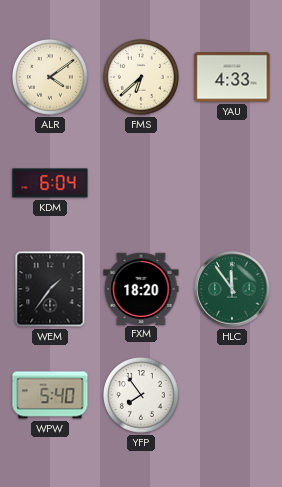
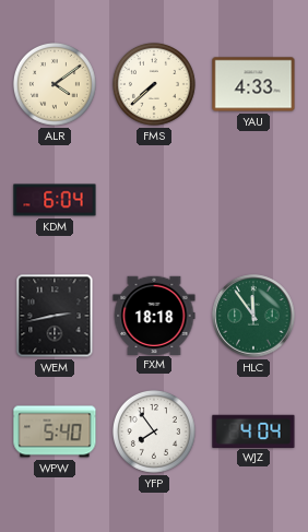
FMS: 6:38 -> 7:38
WEM: 1:36 -> 2:43
FXM: 18:20 -> 18:18
WJZ: none -> 4:04
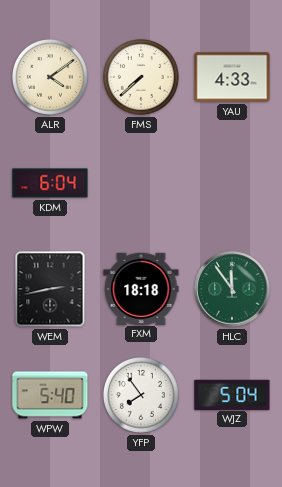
WJZ: 4:04 -> 5:04
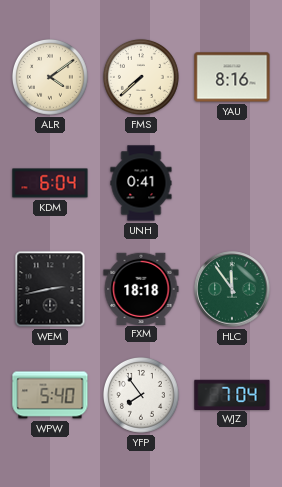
YAU: 4:33 -> 8:16
UNH: none -> 0:41
WJZ: 5:04 -> 7:04
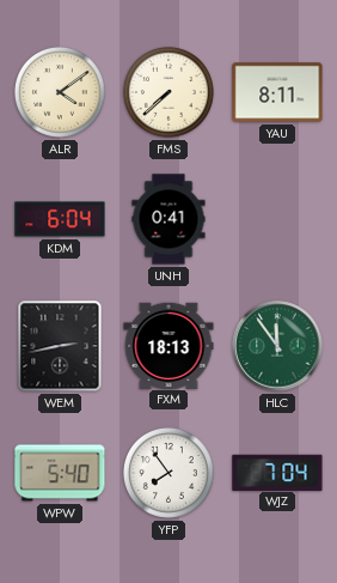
YAU: 8:16 -> 8:11
FXM: 18:18 -> 18:13
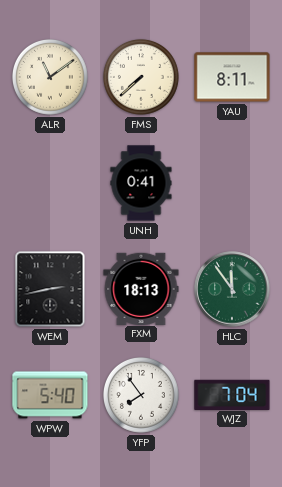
ALR: 4:09 -> 11:09
KDM: 6:04 -> none
